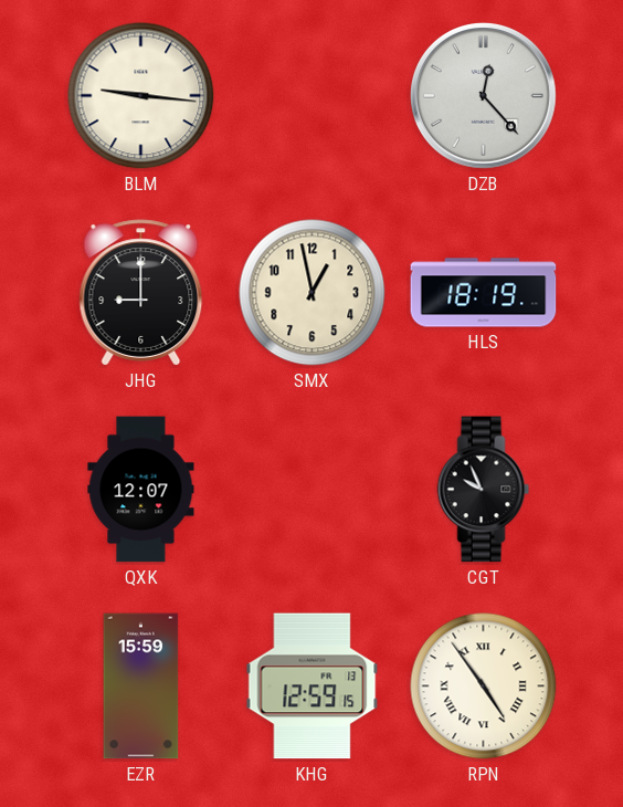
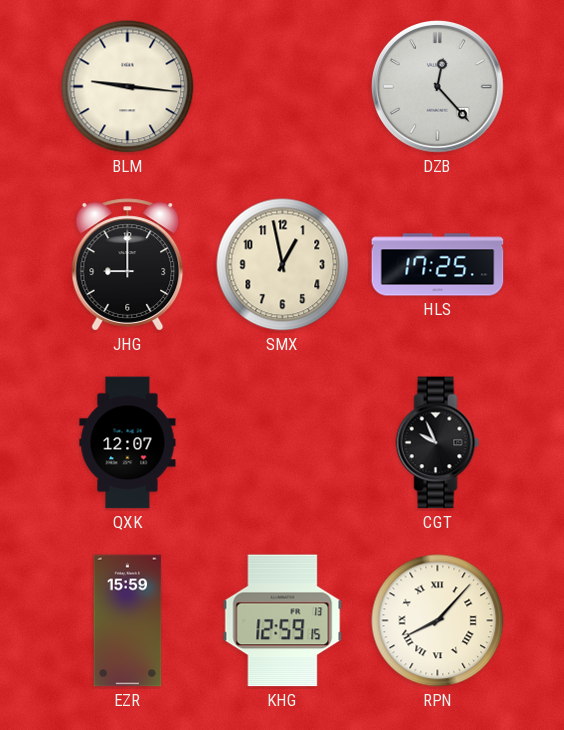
HLS: 18:19 -> 17:25
RPN: 4:54 -> 8:07
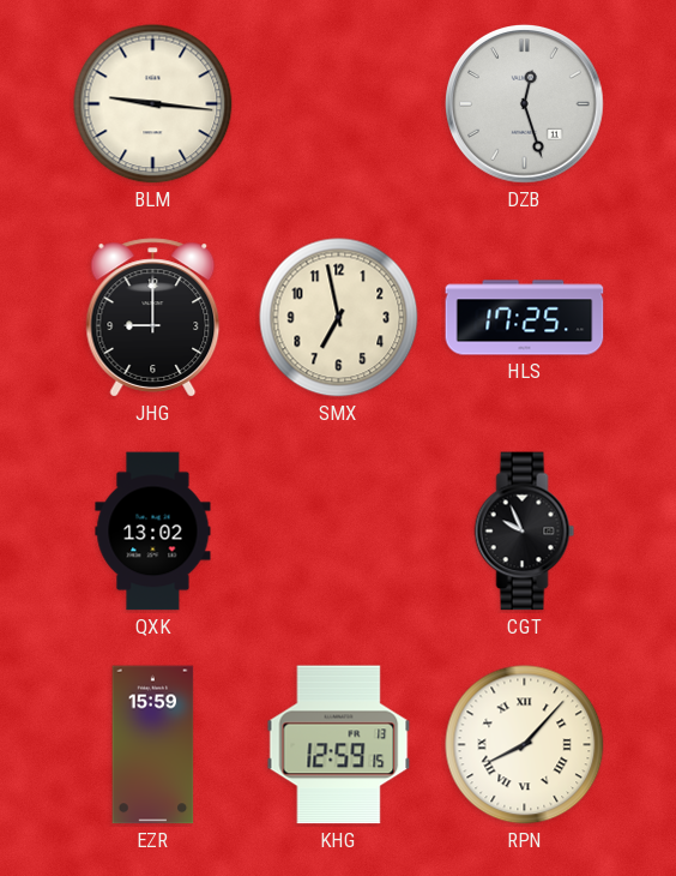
DZB: 12:23 -> 12:27
SMX: 12:58 -> 6:58
QXK: 12:07 -> 13:02
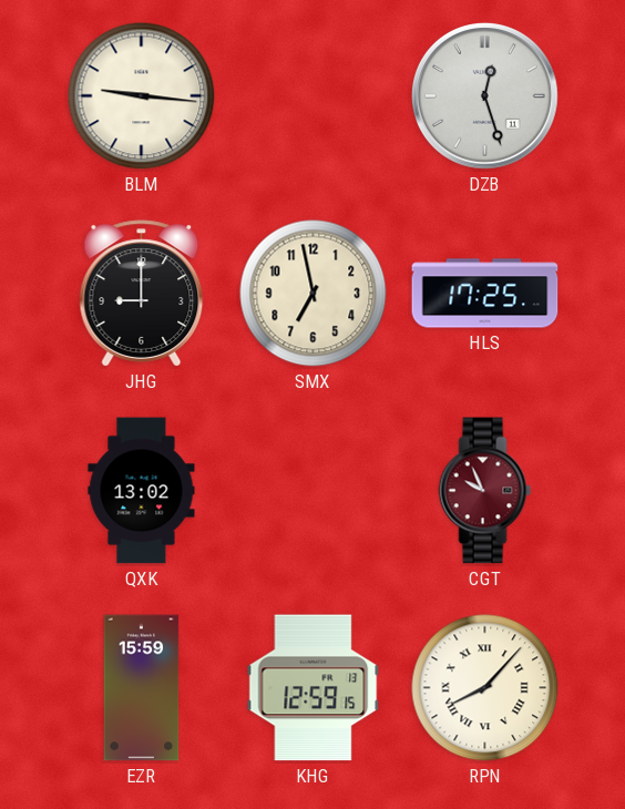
CGT dial: black -> burgundy
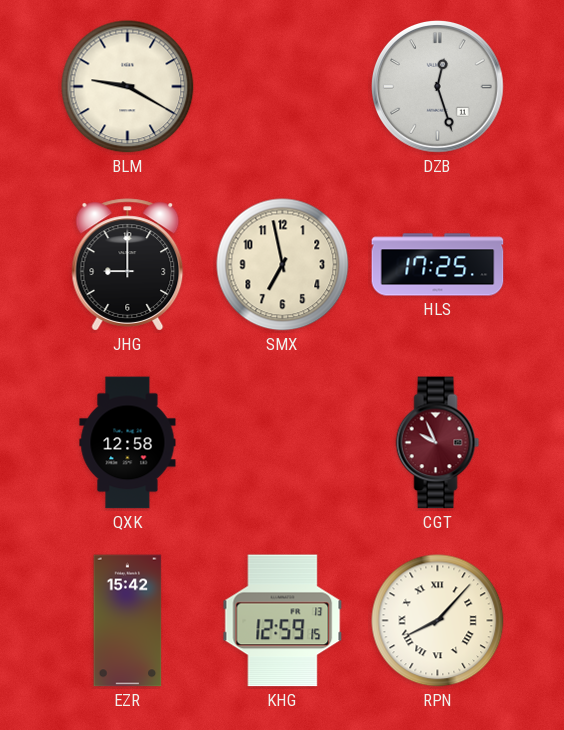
BLM: 9:16 -> 9:20
QXK: 13:02 -> 12:58
EZR: 15:59 -> 15:42
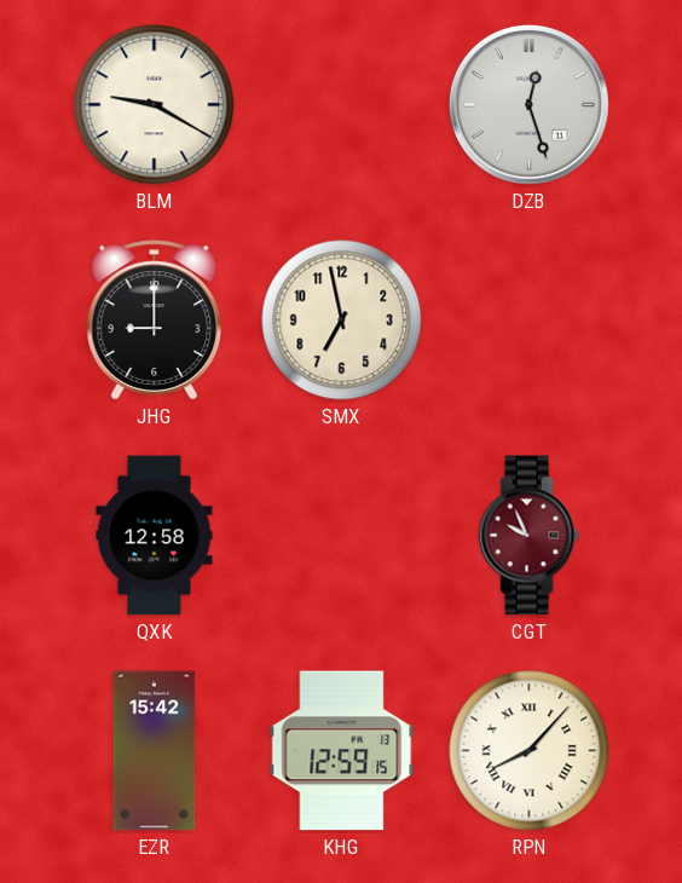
HLS: 17:25 -> none
